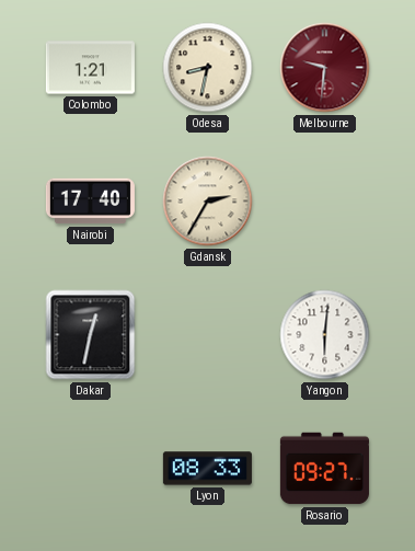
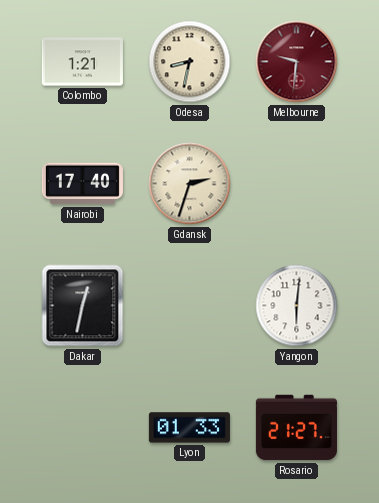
Gdansk: 2:35 -> 2:33
Lyon: 08:33 -> 01:33
Rosario: 09:27 -> 21:27
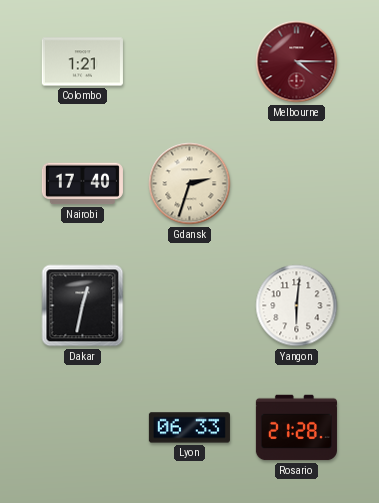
Odesa: 8:32 -> none
Melbourne: 9:31 -> 4:15
Lyon: 01:33 -> 06:33
Rosario: 21:27 -> 21:28
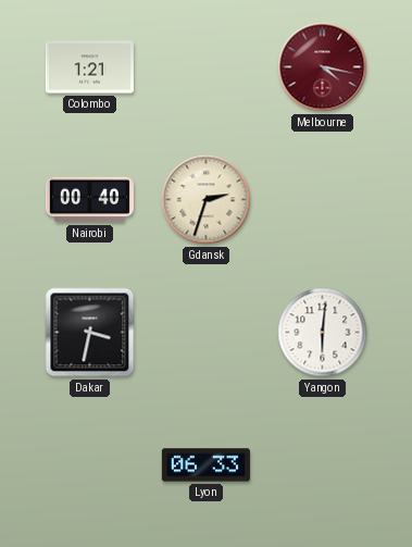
Melbourne: 4:15 -> 4:17
Nairobi: 17:40 -> 00:40
Dakar: 12:32 -> 3:32
Rosario: 21:28 -> none
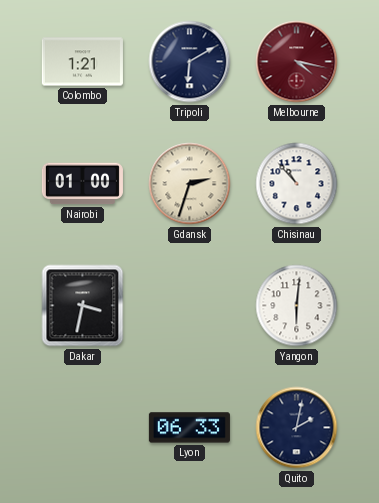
Tripoli: none -> 6:10
Nairobi: 00:40 -> 01:00
Chisinau: none -> 10:53
Quito: none -> 2:02
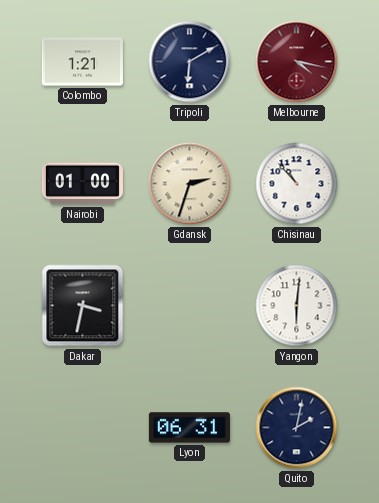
Lyon: 06:33 -> 06:31
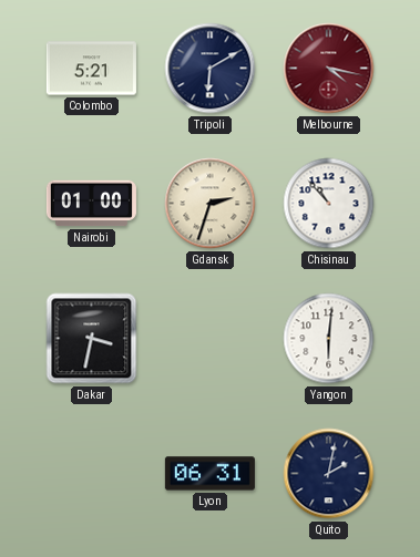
Colombo: 1:21 -> 5:21
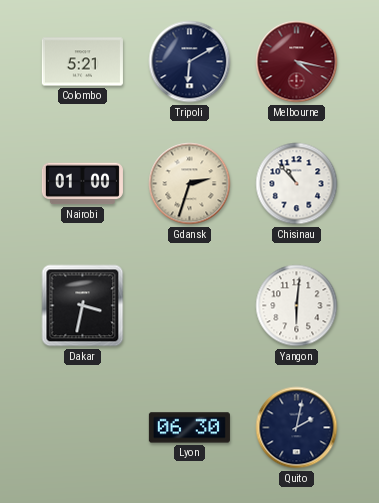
Lyon: 06:31 -> 06:30
